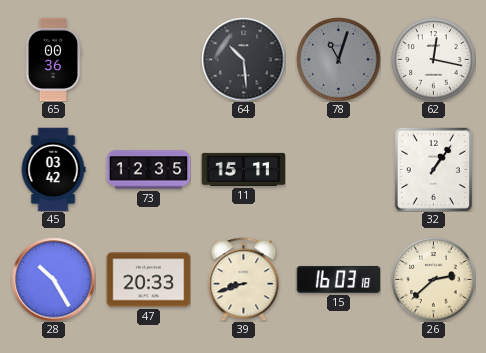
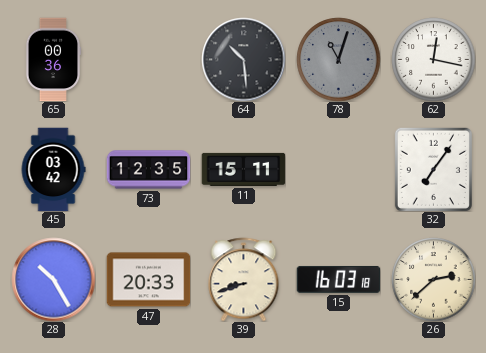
32: 1:06 -> 7:06
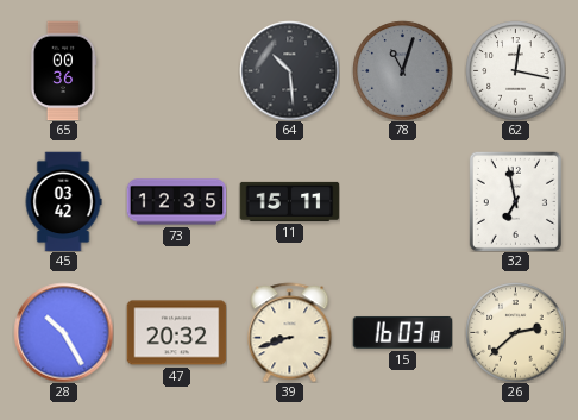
32: 7:06 -> 6:58
47: 20:33 -> 20:32
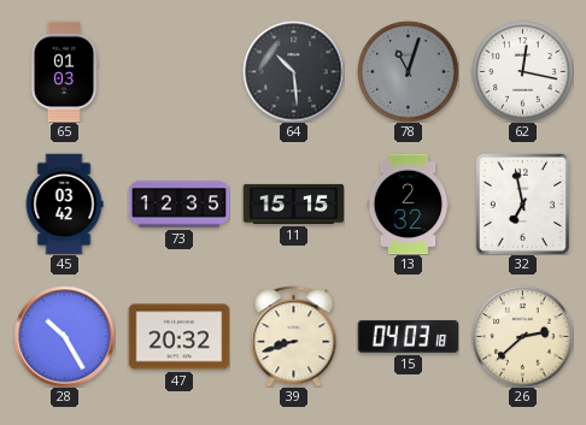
65: 00:36 -> 01:03
11: 15:11 -> 15:15
13: none -> 2:32
15: 16:03 -> 04:03
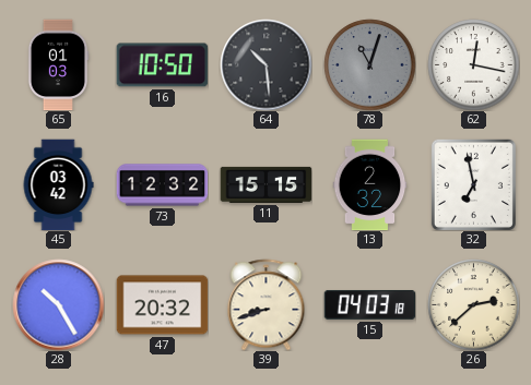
16: none -> 10:50
73: 12:35 -> 12:32
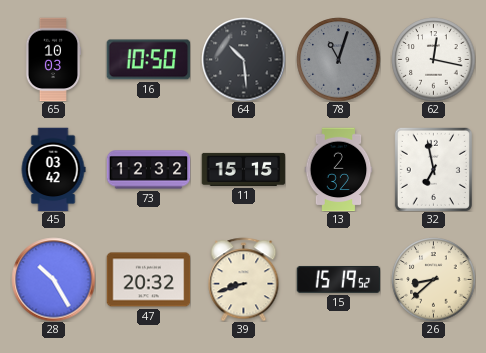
65: 01:03 -> 10:03
15: 04:03 -> 15:19
26: 2:38 -> 8:38
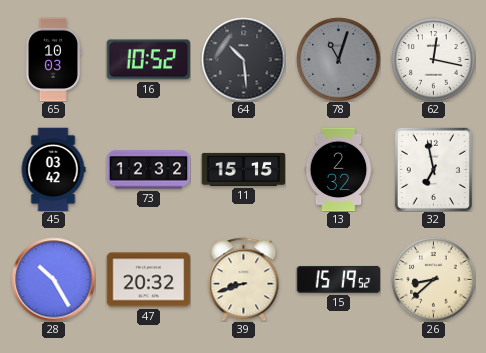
16: 10:50 -> 10:52
